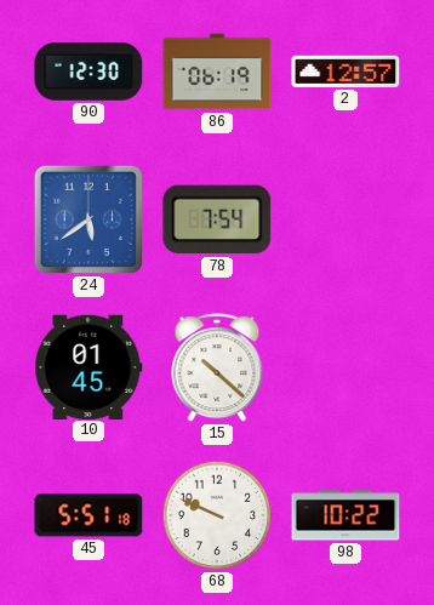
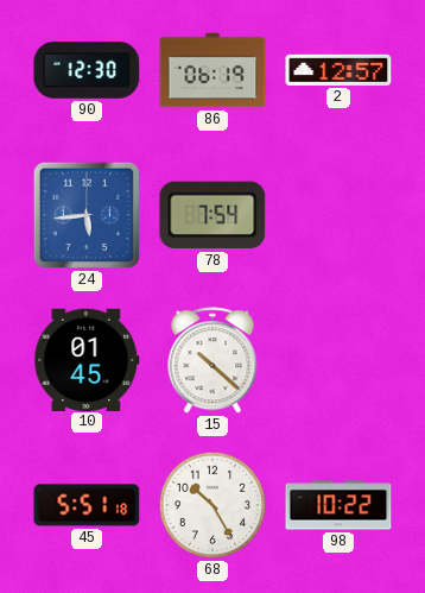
24: 5:39 -> 5:44
68: 9:49 -> 10:25
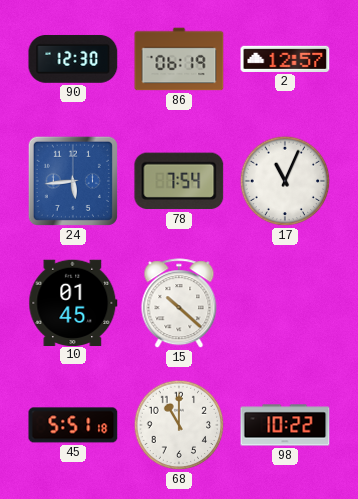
17: none -> 11:04
68: 10:25 -> 11:00
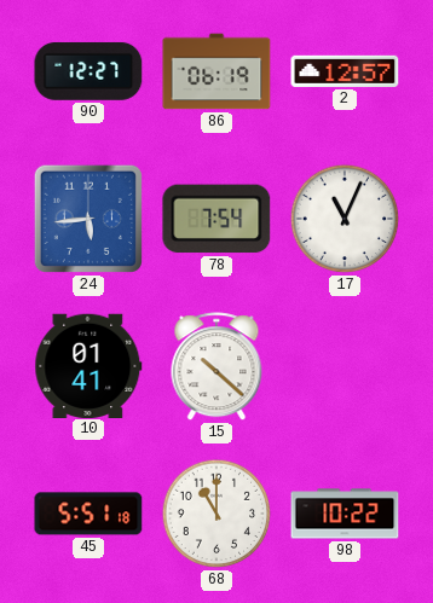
90: 12:30 -> 12:27
10: 01:45 -> 01:41
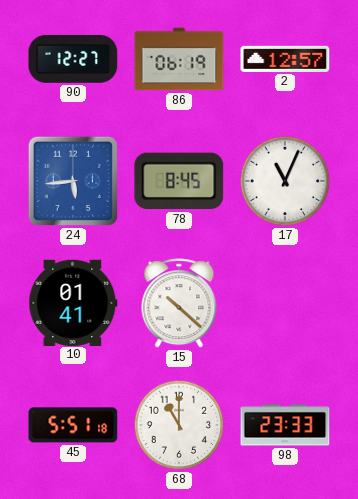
78: 7:54 -> 8:45
98: 10:22 -> 23:33
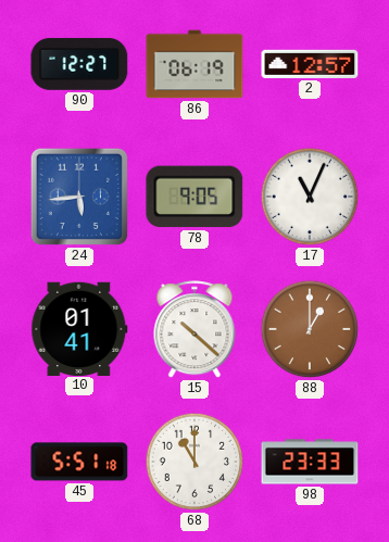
78: 8:45 -> 9:05
88: none -> 1:00
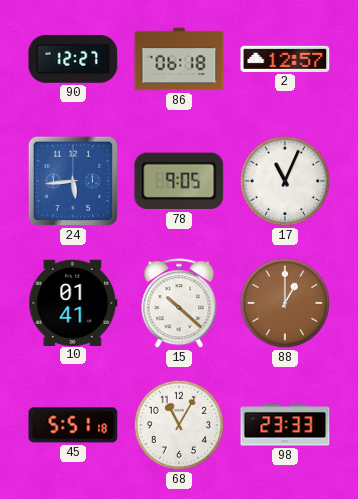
86: 06:19 -> 06:18
68: 11:00 -> 11:05
